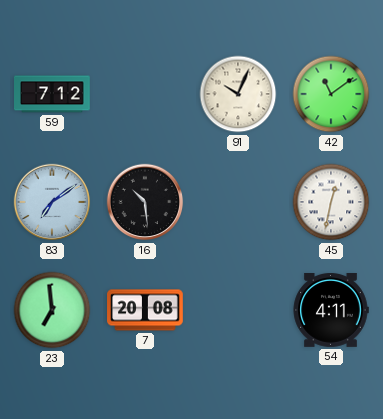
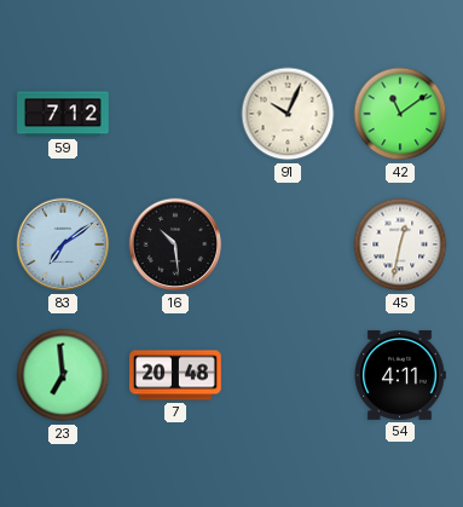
7: 20:08 -> 20:48
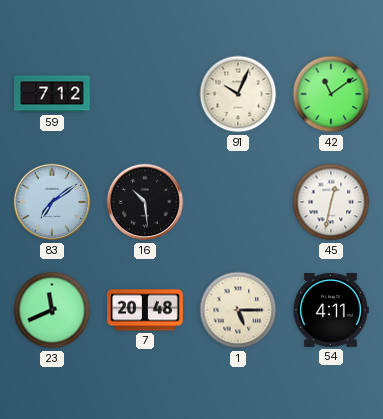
23: 6:59 -> 11:41
1: none -> 5:15
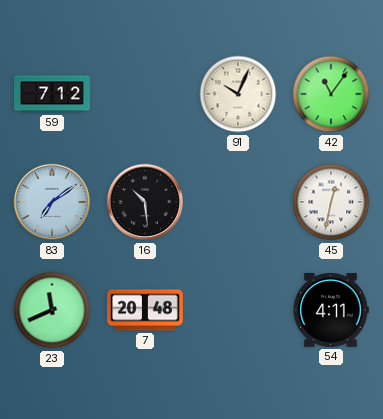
42: 11:09 -> 11:06
1: 5:15 -> none
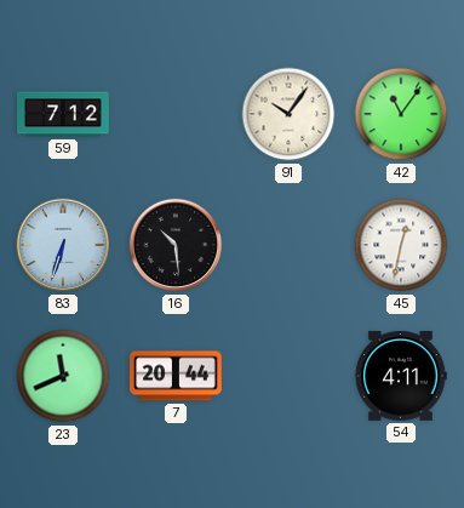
91: 10:04 -> 10:06
83: 7:09 -> 6:33
7: 20:48 -> 20:44
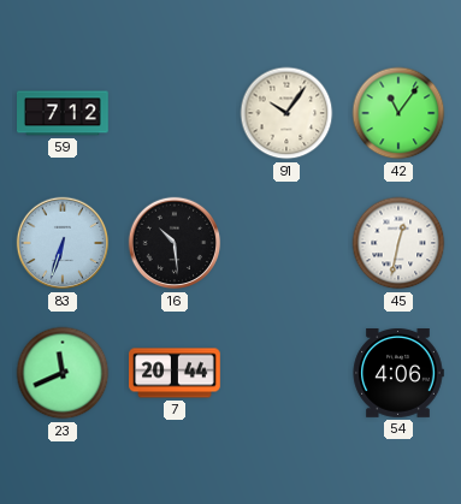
54: 4:11 -> 4:06
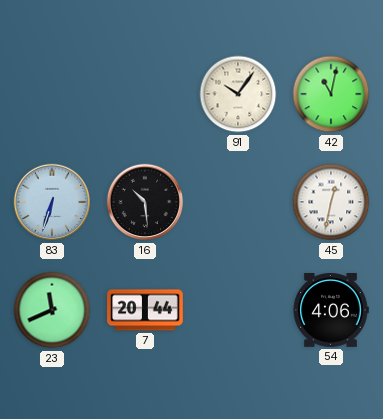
59: 7:12 -> none
42: 11:06 -> 11:02
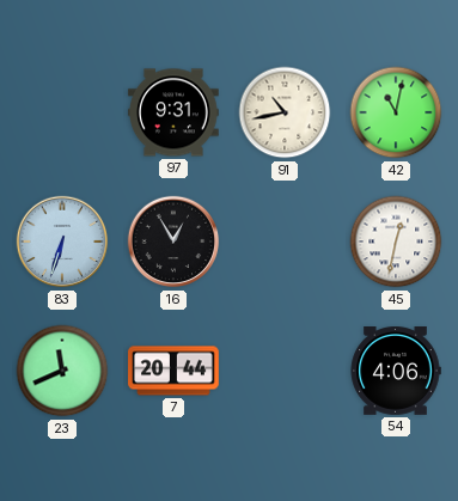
97: none -> 9:31
91: 10:06 -> 10:43
16: 10:29 -> 12:55
